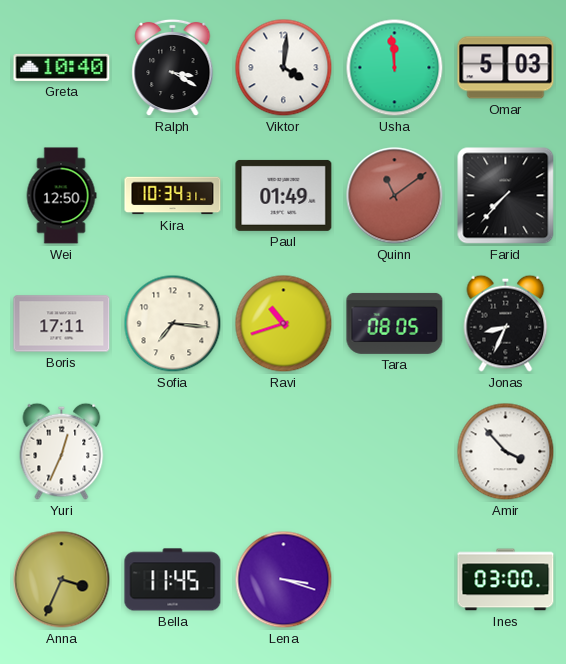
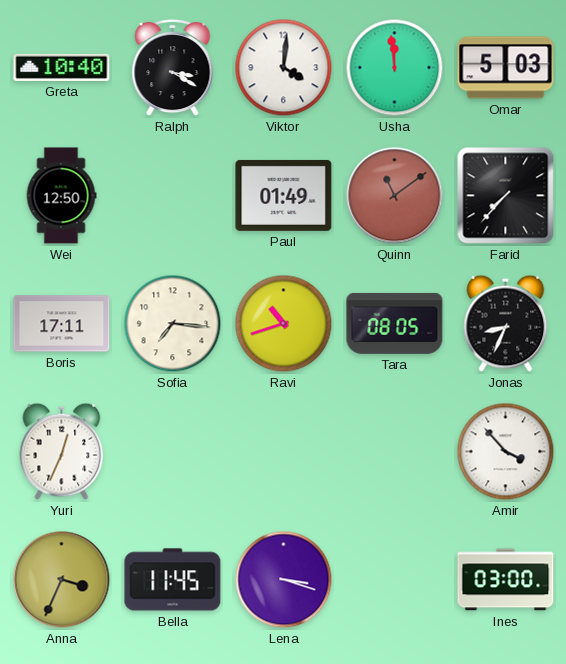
Kira: 10:34 -> none
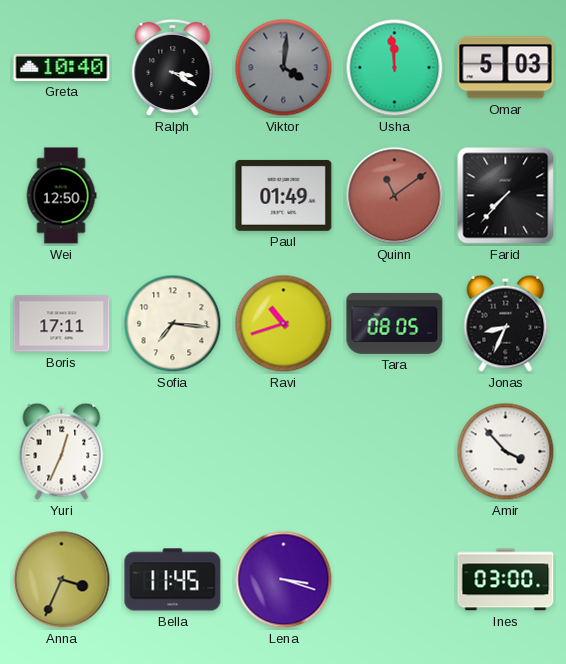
Viktor dial: white -> grey
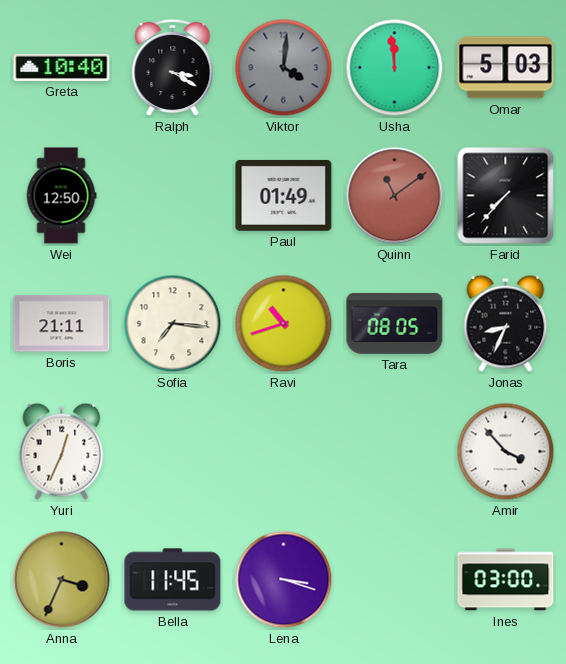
Boris: 17:11 -> 21:11
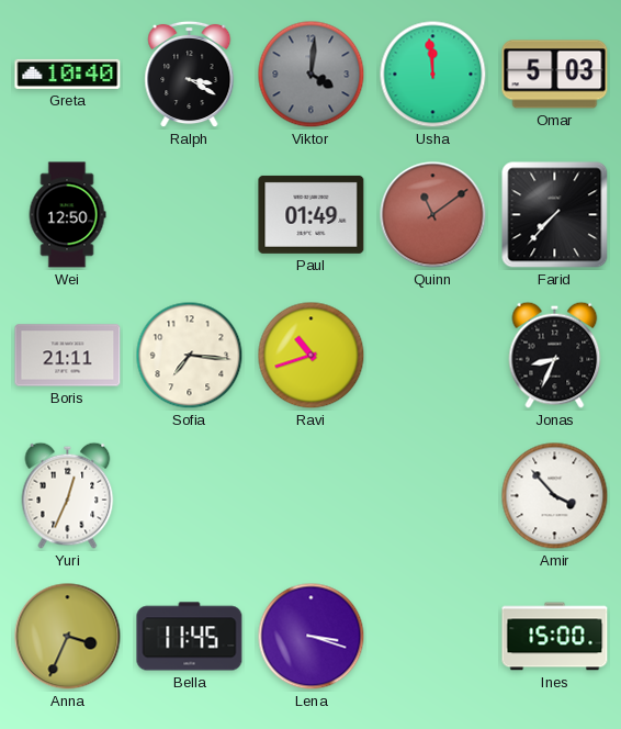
Tara: 08:05 -> none
Ines: 03:00 -> 15:00
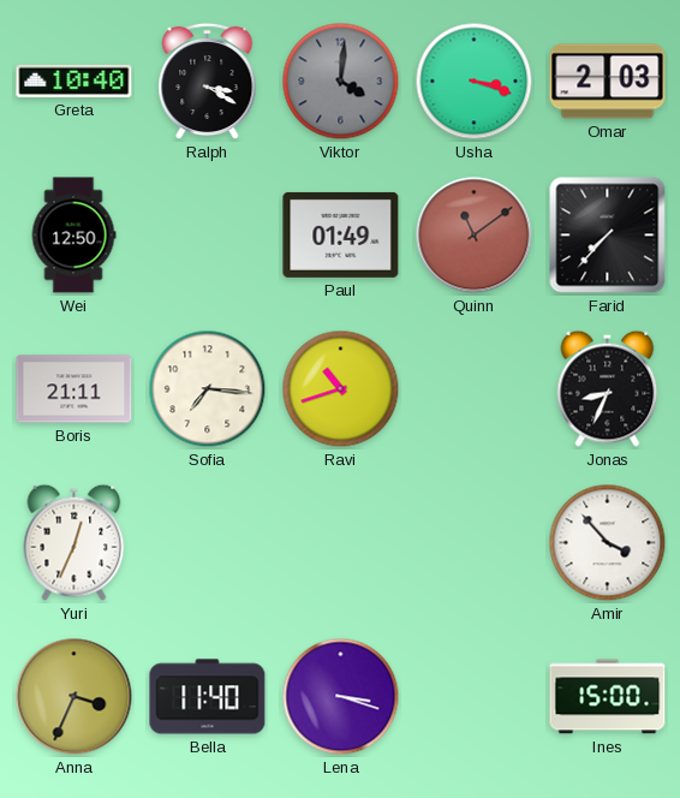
Usha: 11:59 -> 3:18
Omar: 5:03 -> 2:03
Bella: 11:45 -> 11:40
